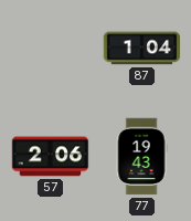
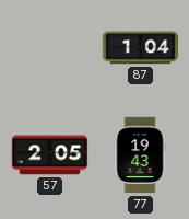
57: 2:06 -> 2:05
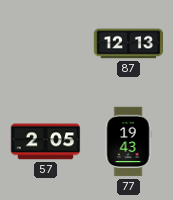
87: 1:04 -> 12:13
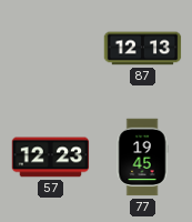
57: 2:05 -> 12:23
77: 19:43 -> 19:45
